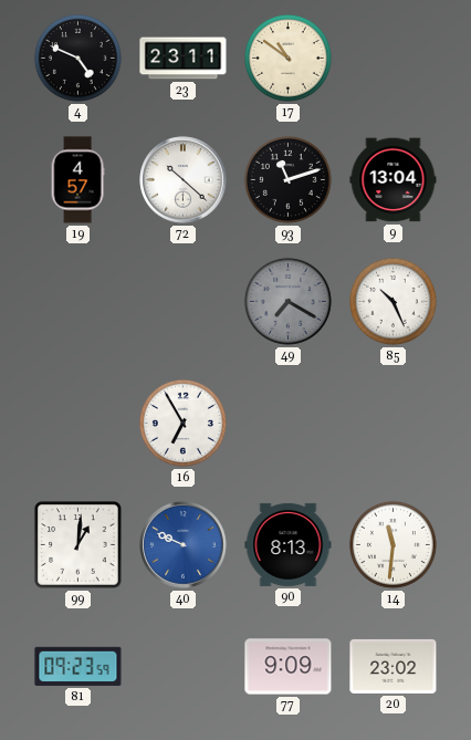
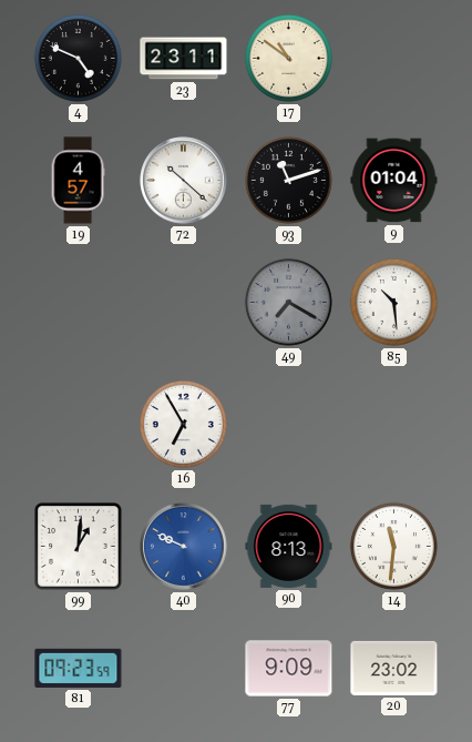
9: 13:04 -> 01:04
85: 10:26 -> 10:29
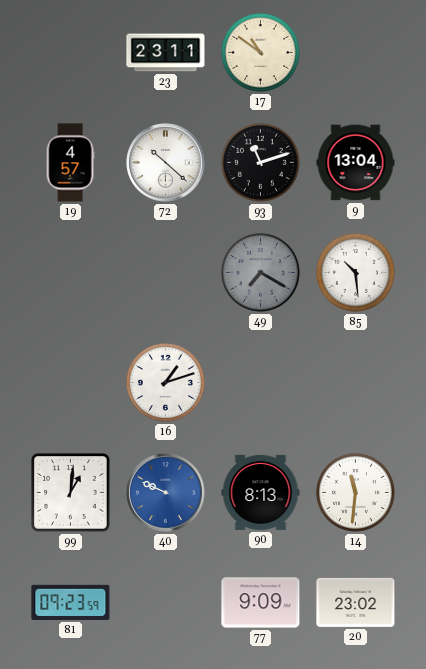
4: 4:49 -> none
9: 01:04 -> 13:04
16: 6:55 -> 1:12
